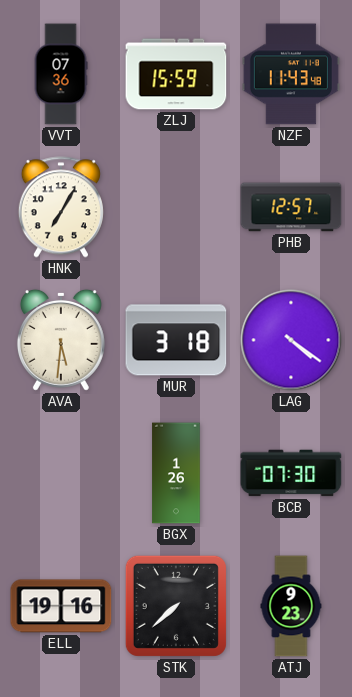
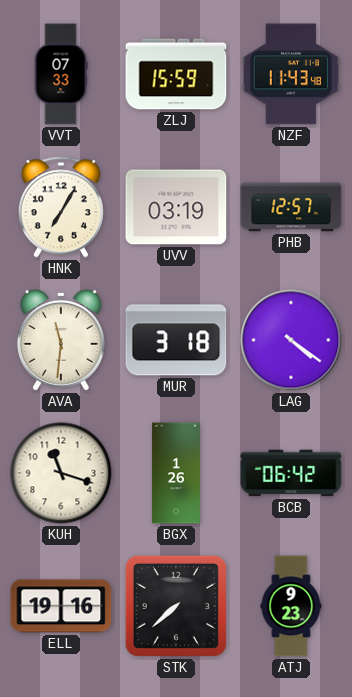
VVT: 07:36 -> 07:33
UVV: none -> 03:19
AVA: 5:31 -> 11:31
KUH: none -> 11:18
BCB: 07:30 -> 06:42
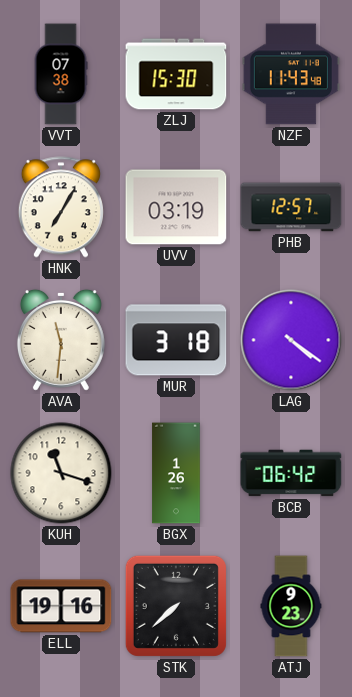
VVT: 07:33 -> 07:38
ZLJ: 15:59 -> 15:30
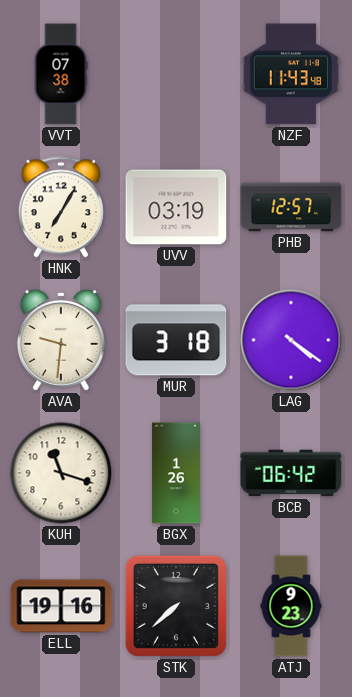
ZLJ: 15:30 -> none
AVA: 11:31 -> 9:31
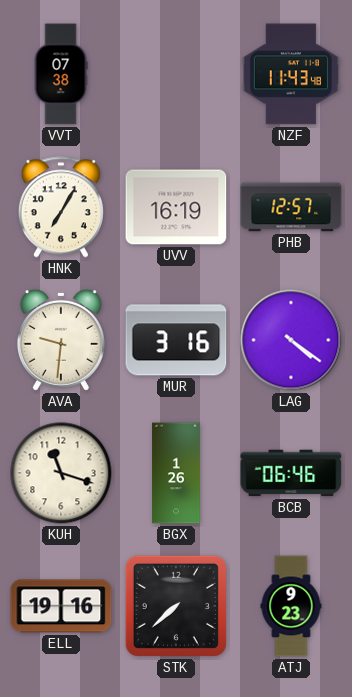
UVV: 03:19 -> 16:19
MUR: 3:18 -> 3:16
BCB: 06:42 -> 06:46
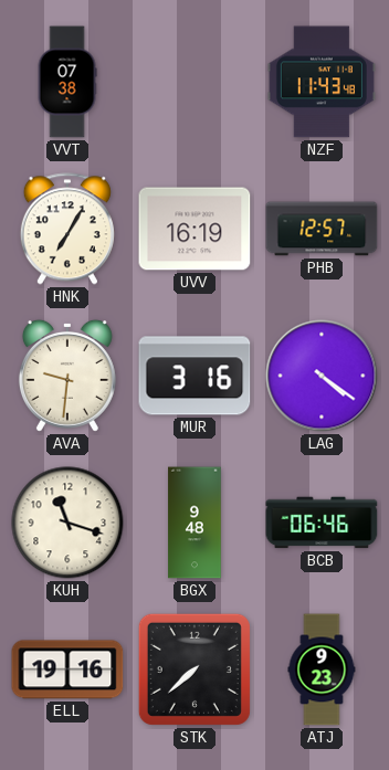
BGX: 1:26 -> 9:48
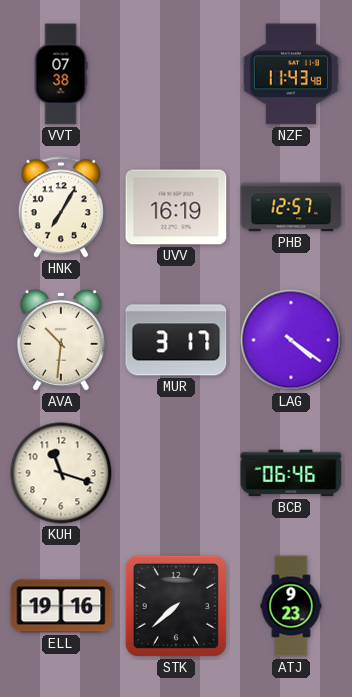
AVA: 9:31 -> 10:31
MUR: 3:16 -> 3:17
BGX: 9:48 -> none
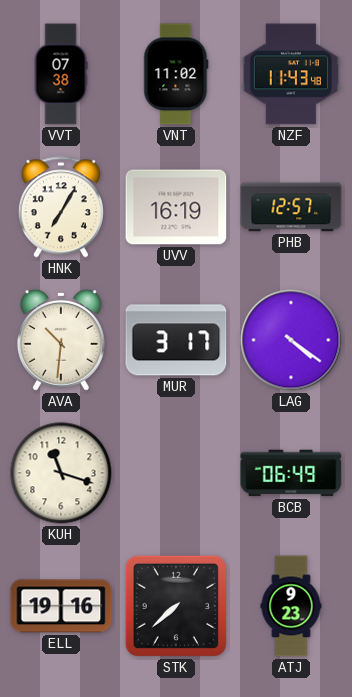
VNT: none -> 11:02
BCB: 06:46 -> 06:49
